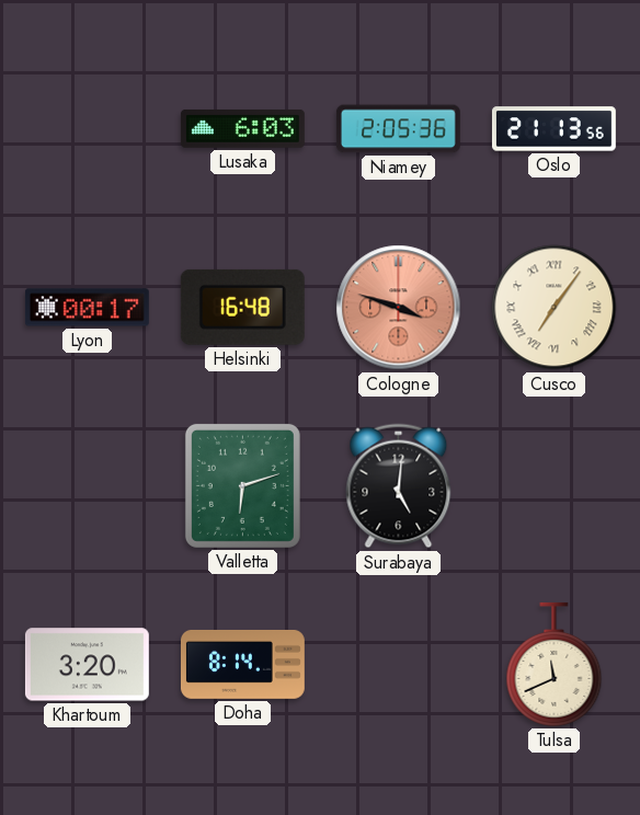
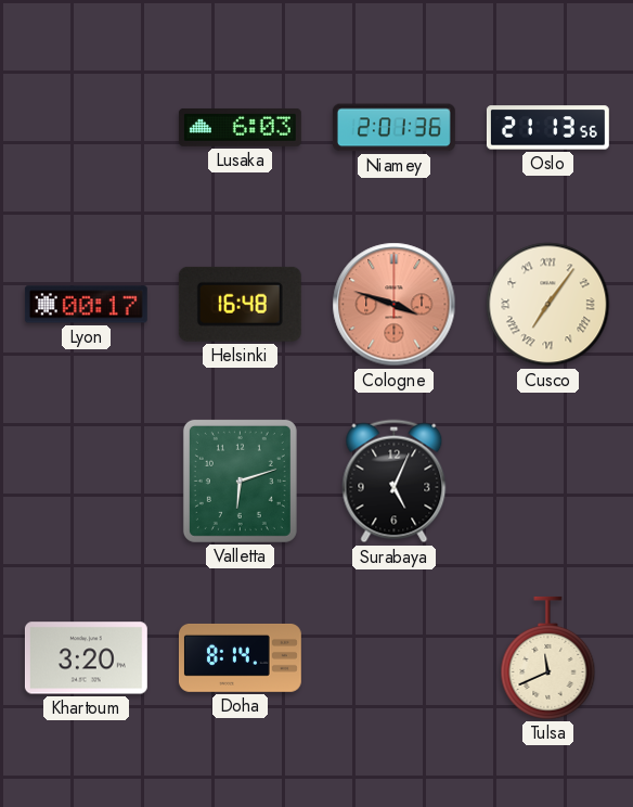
Niamey: 2:05 -> 2:01
Surabaya: 5:01 -> 5:04
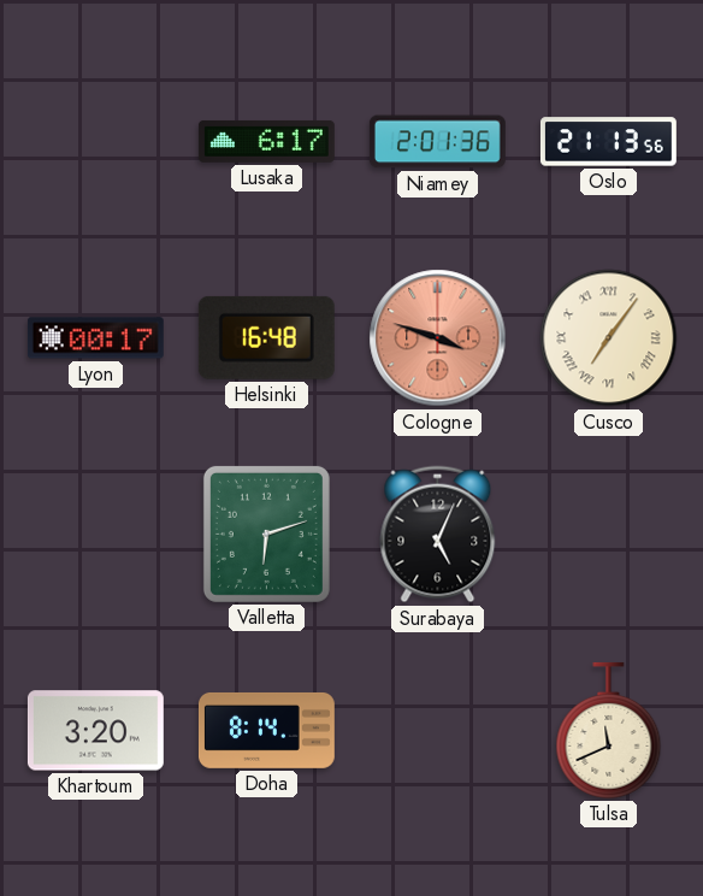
Lusaka: 6:03 -> 6:17
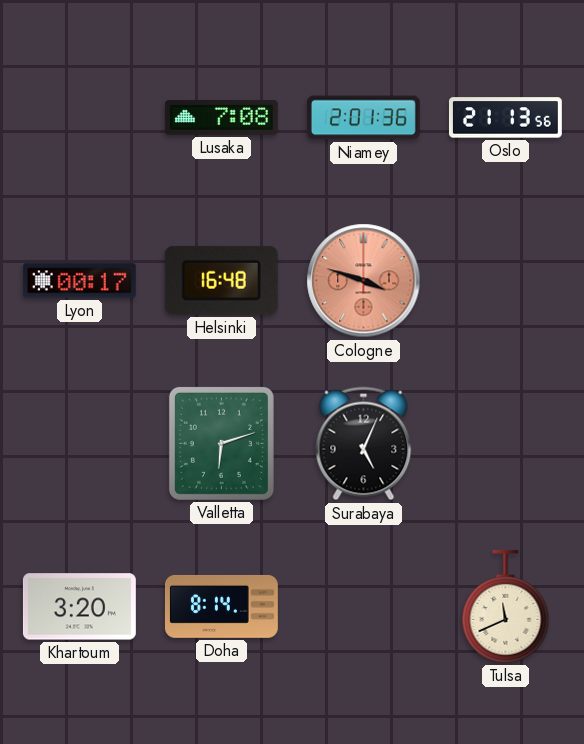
Lusaka: 6:17 -> 7:08
Cusco: 7:06 -> none
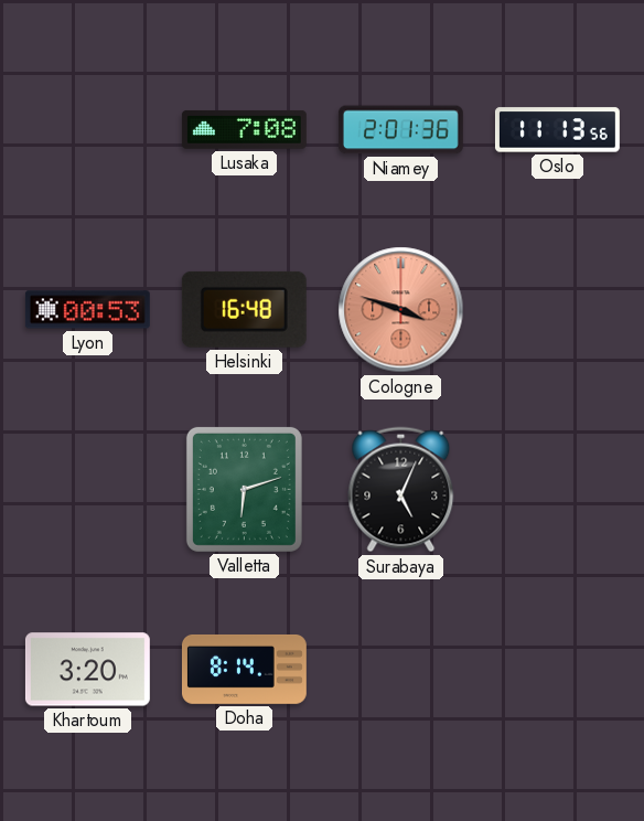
Oslo: 21:13 -> 11:13
Lyon: 00:17 -> 00:53
Tulsa: 11:41 -> none
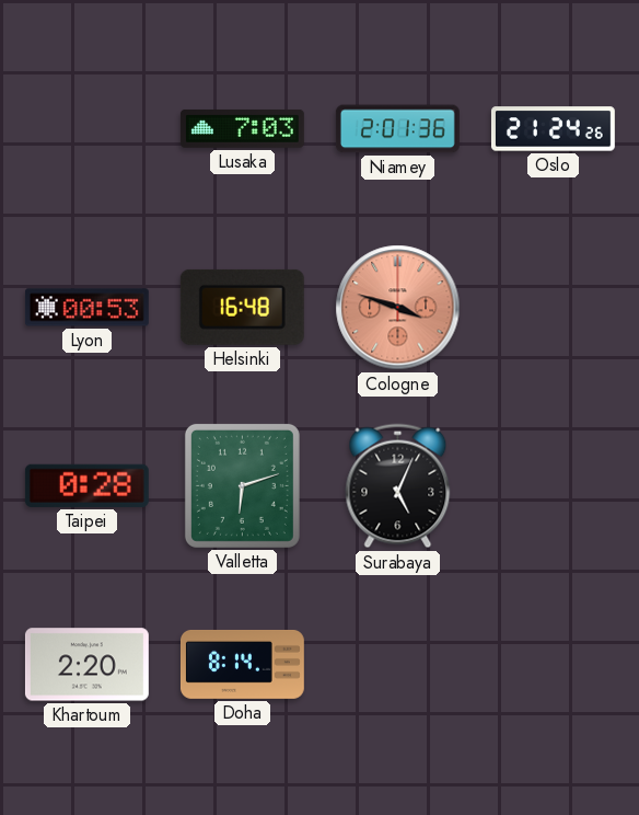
Lusaka: 7:08 -> 7:03
Oslo: 11:13 -> 21:24
Taipei: none -> 0:28
Khartoum: 3:20 -> 2:20
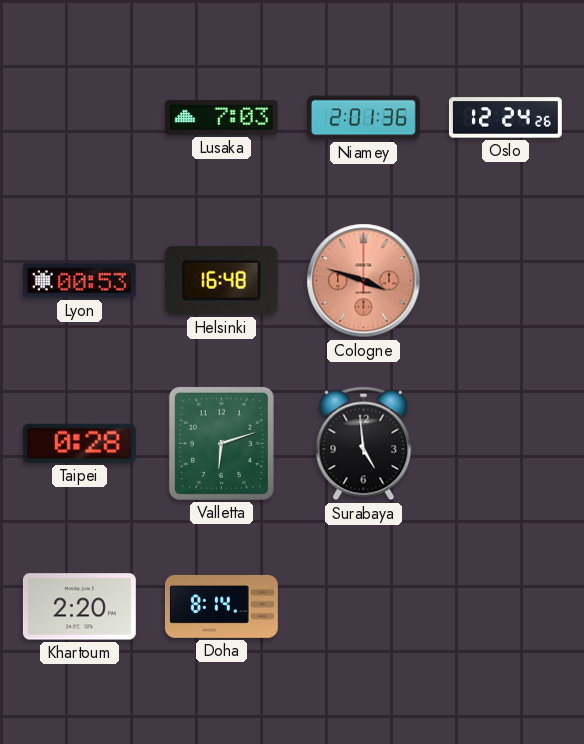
Oslo: 21:24 -> 12:24
Surabaya: 5:04 -> 4:59
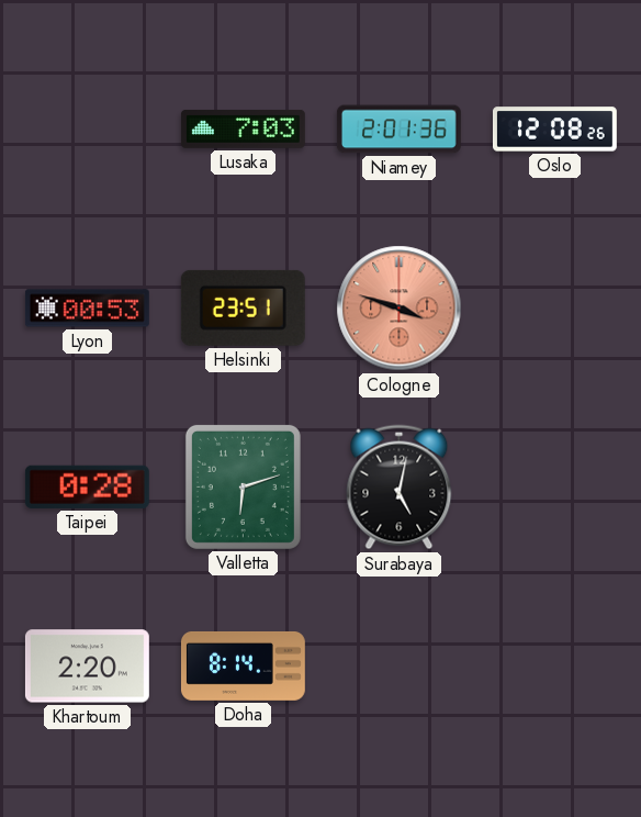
Oslo: 12:24 -> 12:08
Helsinki: 16:48 -> 23:51
Surabaya: 4:59 -> 5:02
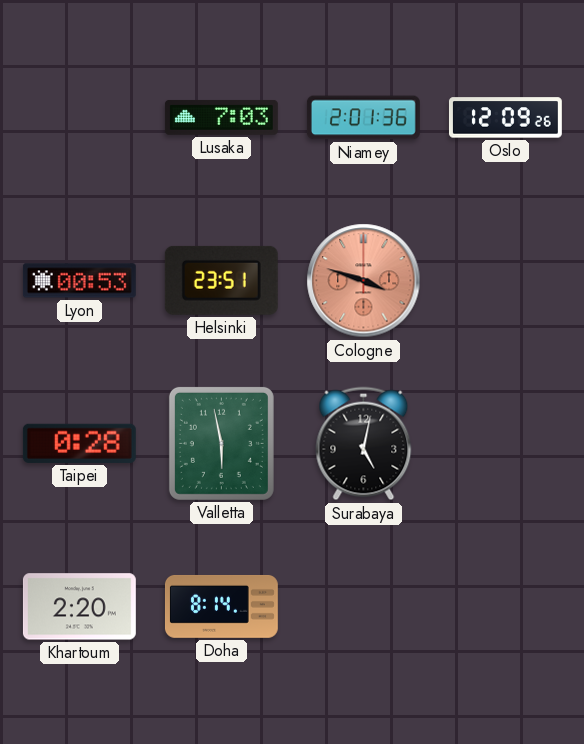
Oslo: 12:08 -> 12:09
Valletta: 6:12 -> 5:58
